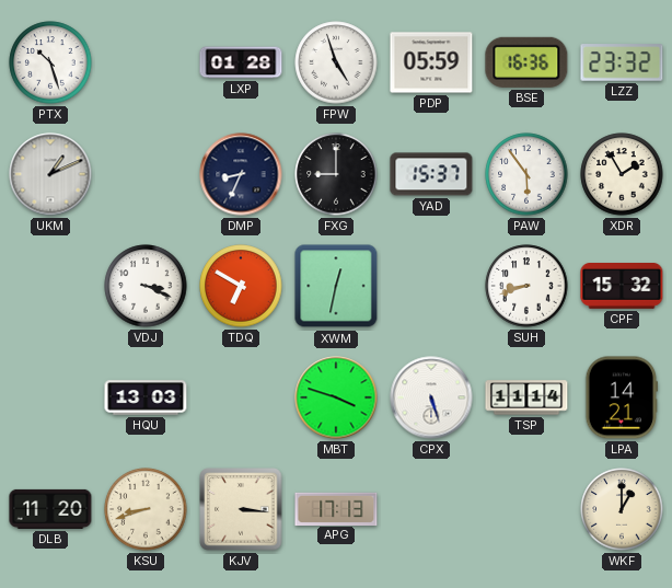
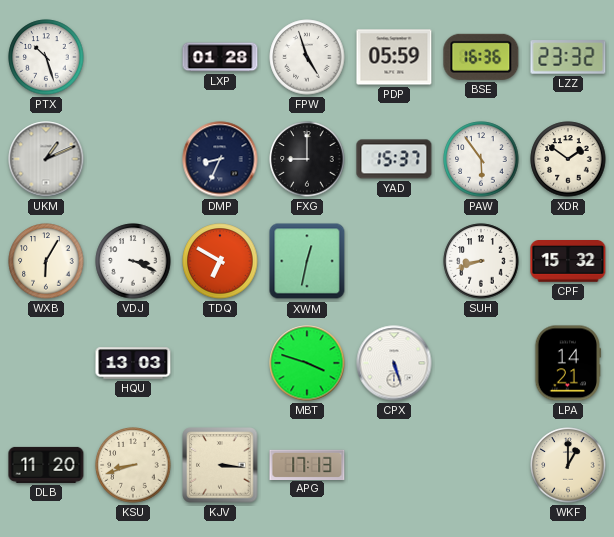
XDR: 1:55 -> 1:51
WXB: none -> 6:05
TSP: 11:14 -> none
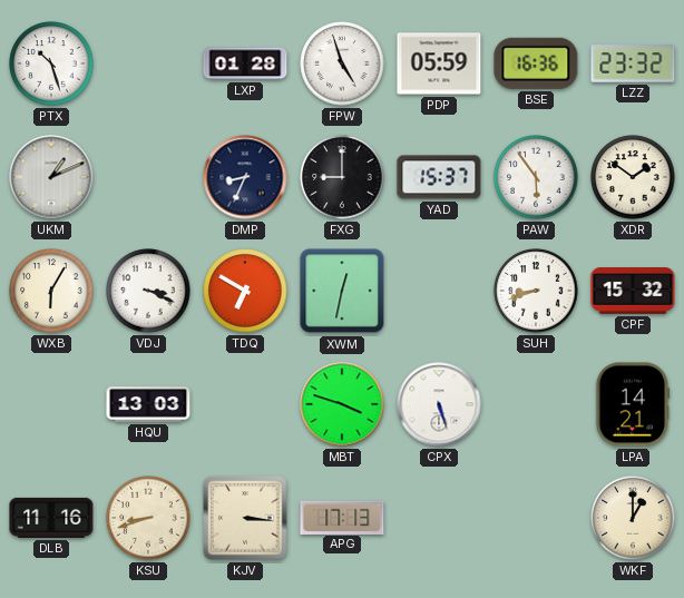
DLB: 11:20 -> 11:16
